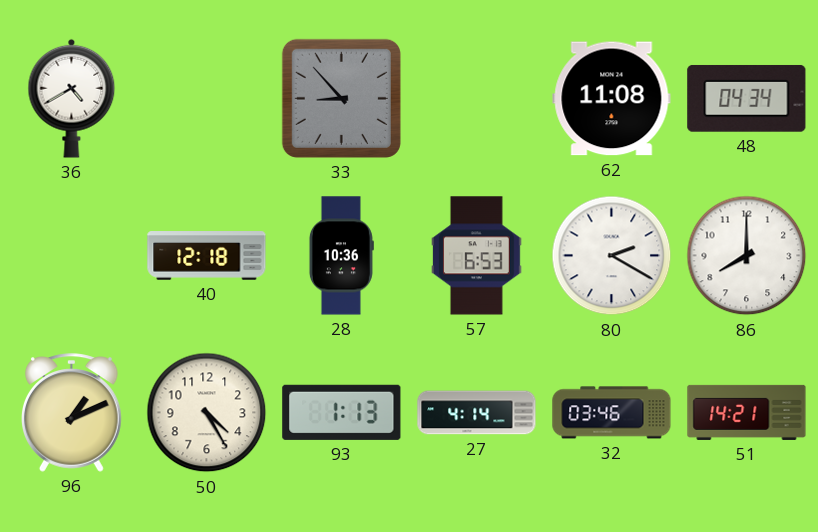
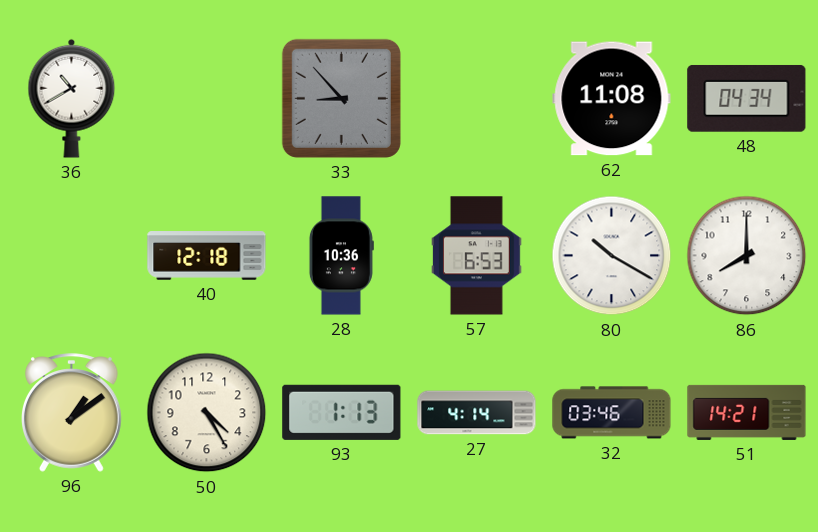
36: 4:40 -> 10:40
80: 2:20 -> 10:20
96: 1:11 -> 1:09
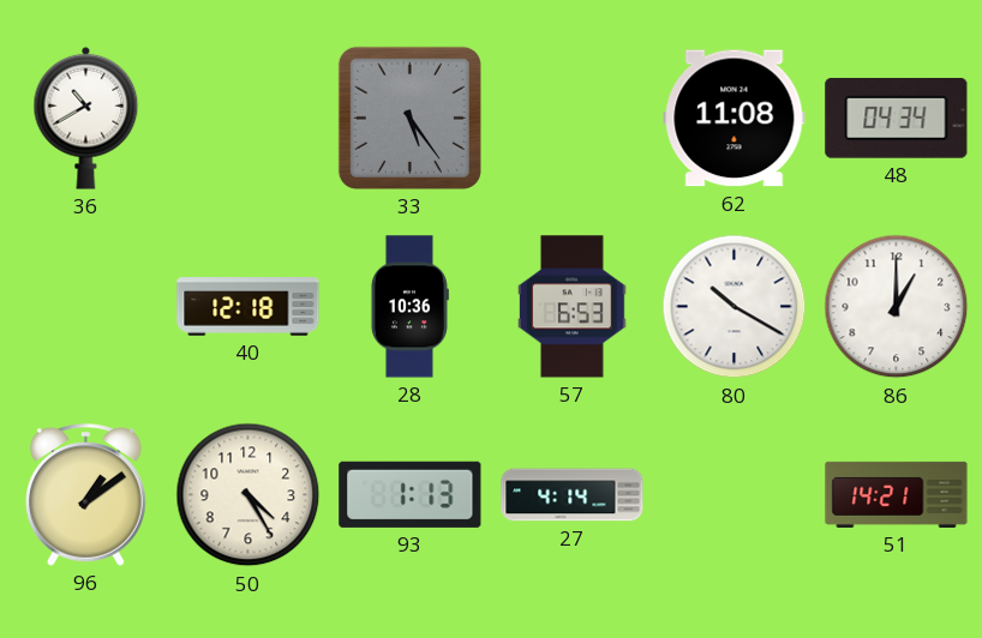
33: 8:53 -> 5:24
86: 8:00 -> 1:00
32: 03:46 -> none
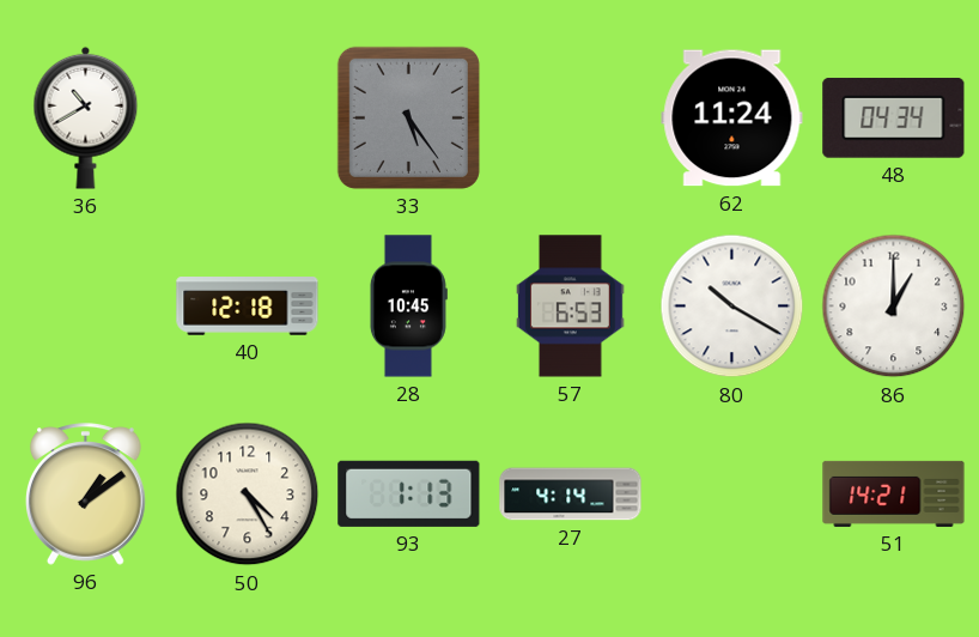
62: 11:08 -> 11:24
28: 10:36 -> 10:45
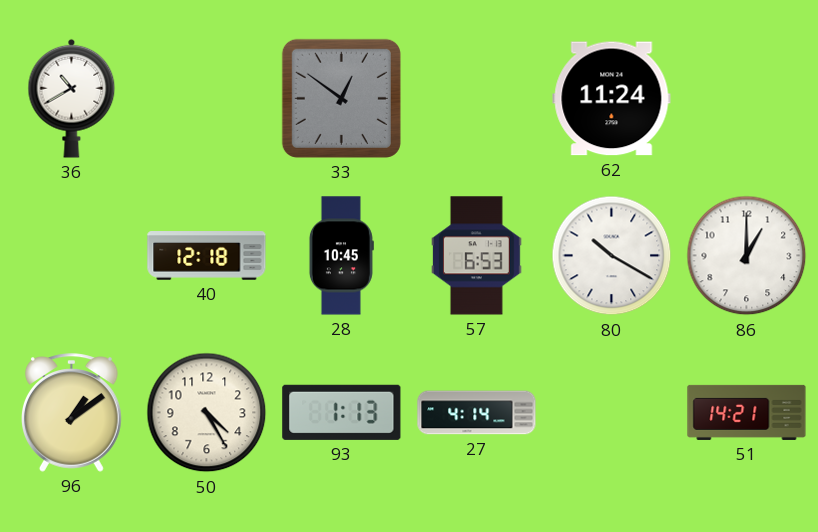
33: 5:24 -> 12:51
48: 04:34 -> none
